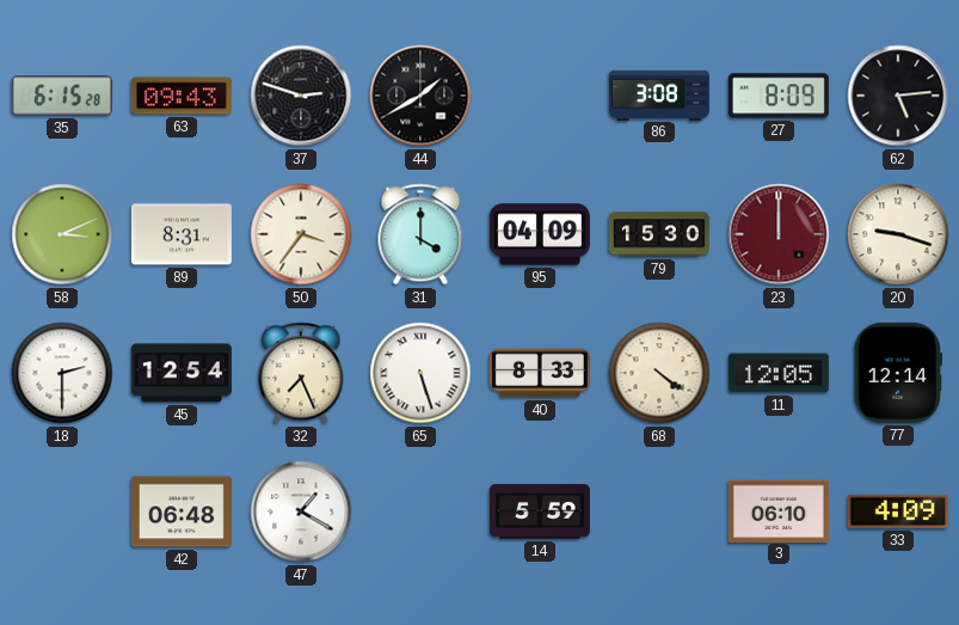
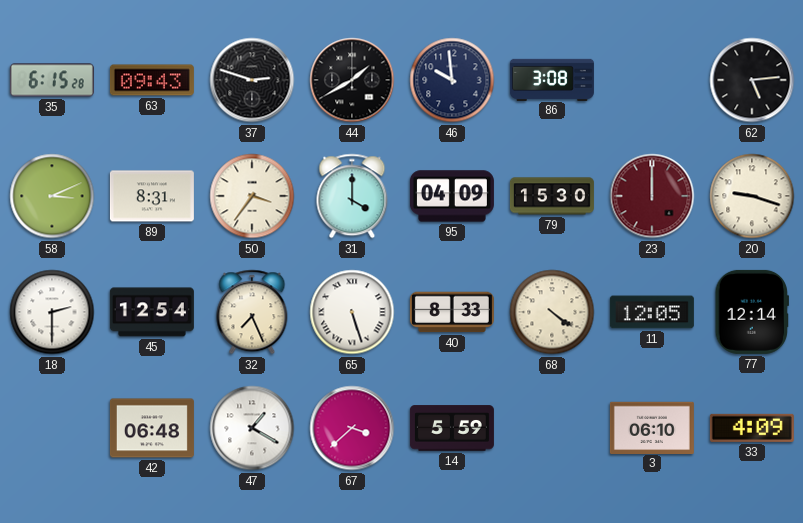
46: none -> 9:59
27: 8:09 -> none
67: none -> 3:38
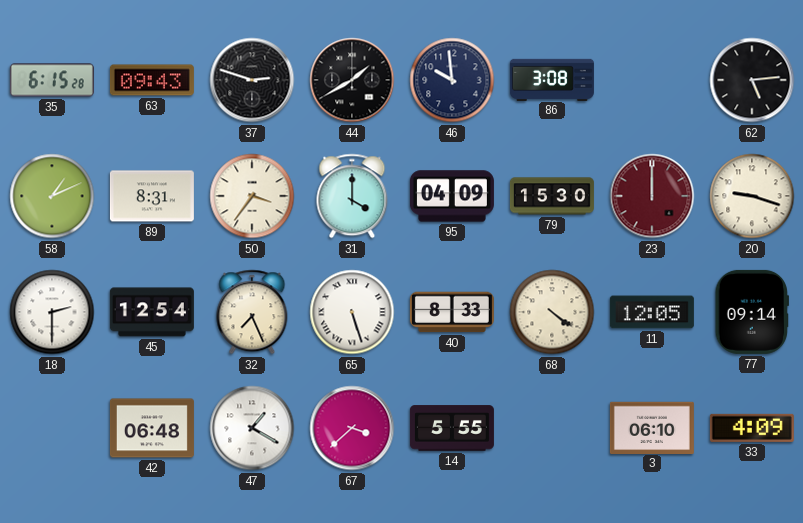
58: 3:11 -> 1:11
77: 12:14 -> 09:14
14: 5:59 -> 5:55
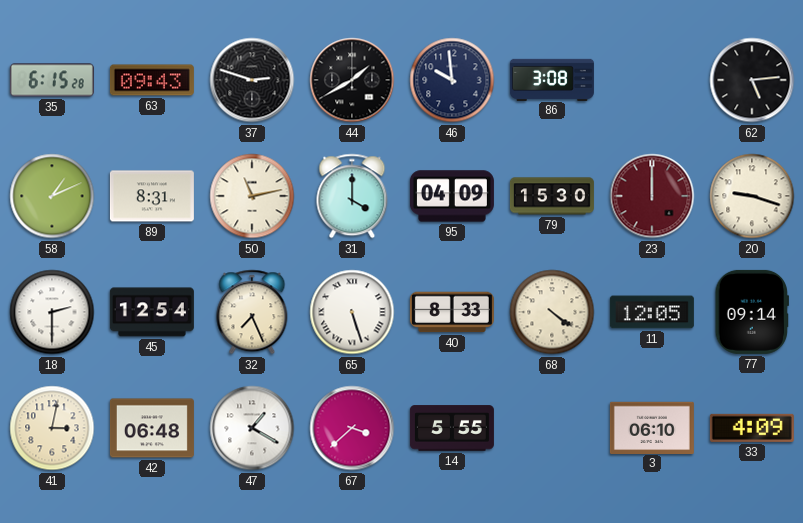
50: 3:36 -> 11:13
41: none -> 3:02
